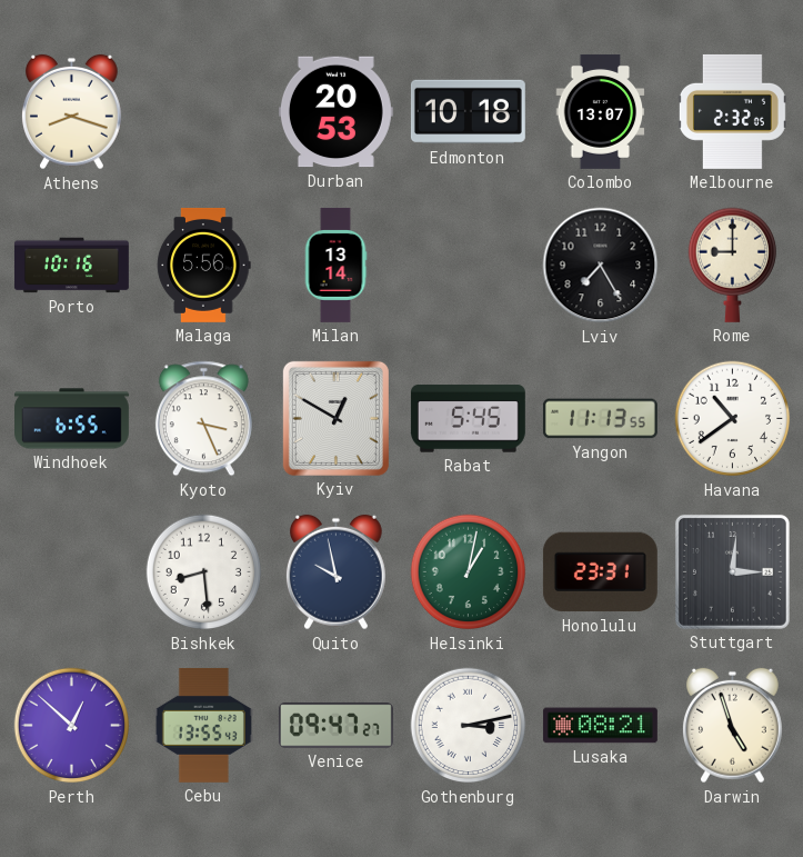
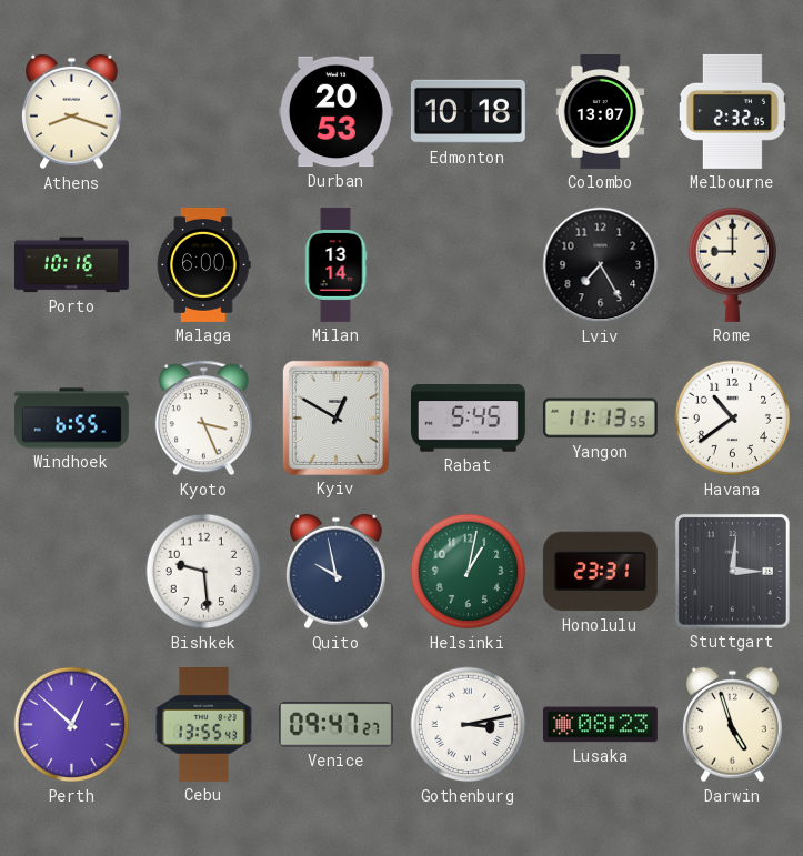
Malaga: 5:56 -> 6:00
Bishkek: 8:29 -> 9:29
Lusaka: 08:21 -> 08:23
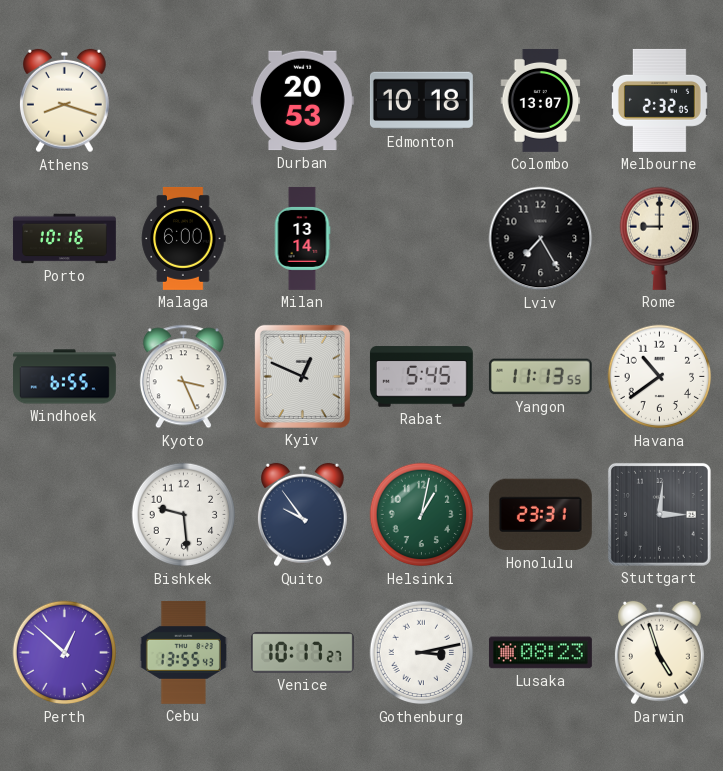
Kyiv: 12:50 -> 12:49
Quito: 9:58 -> 9:54
Venice: 09:47 -> 10:17
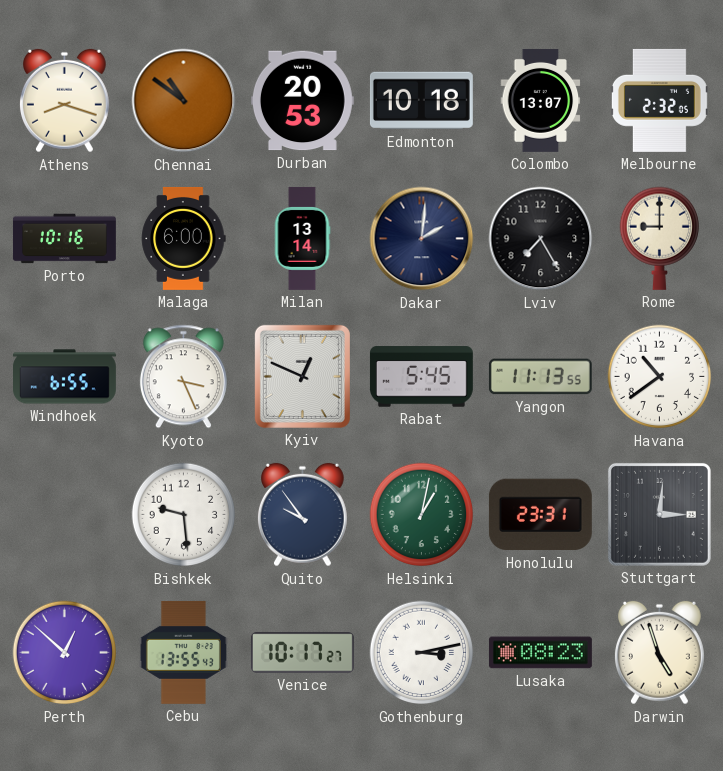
Chennai: none -> 10:51
Dakar: none -> 2:01
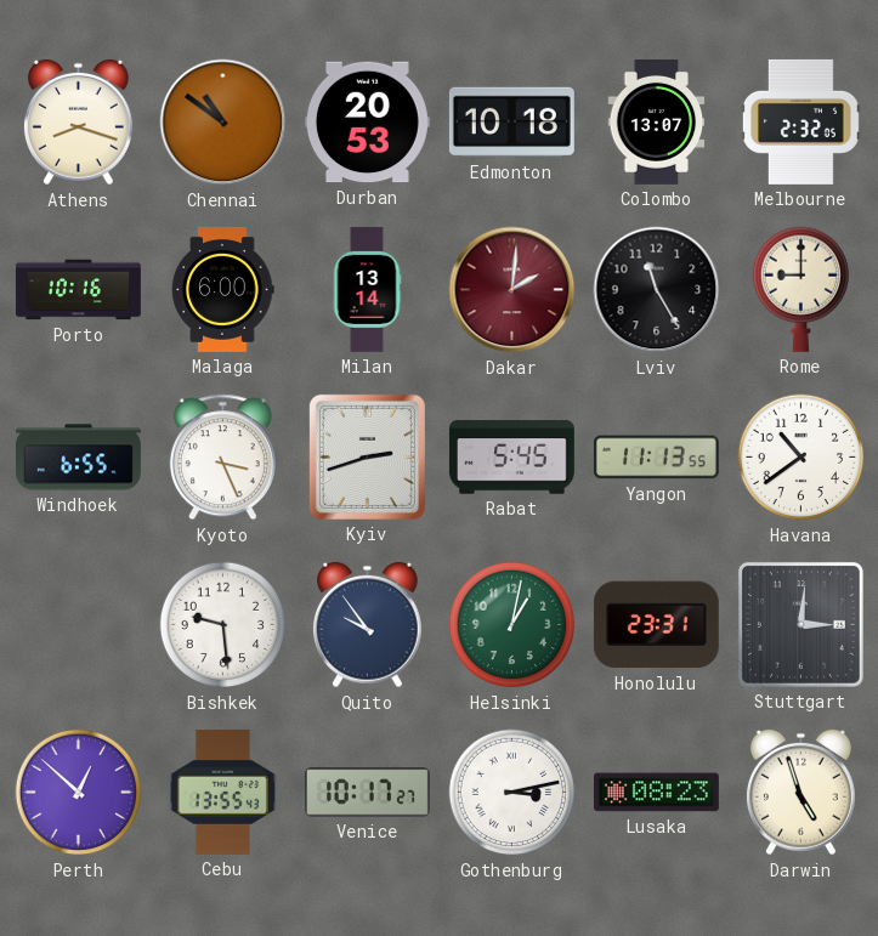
Dakar dial: navy -> burgundy
Lviv: 7:25 -> 11:25
Kyiv: 12:49 -> 2:42
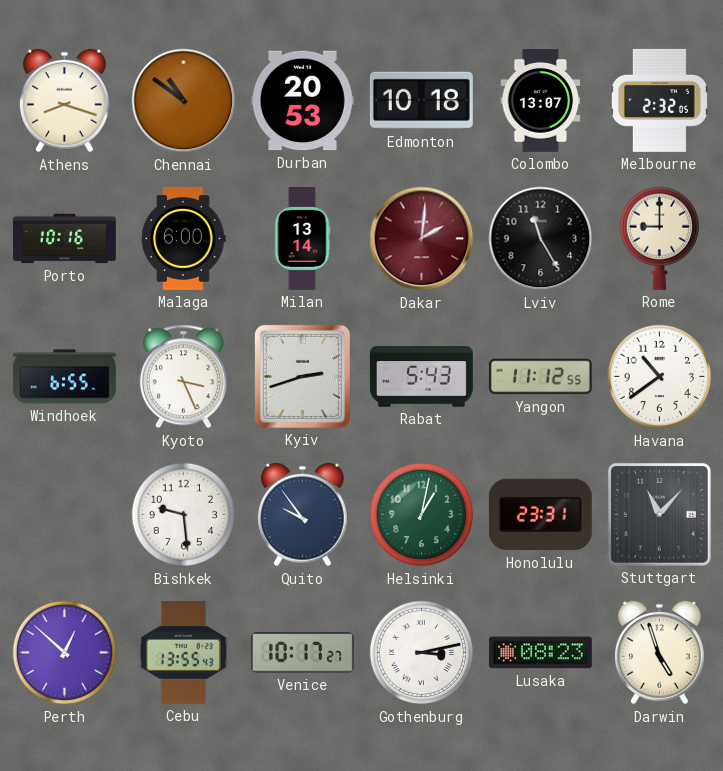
Rabat: 5:45 -> 5:43
Yangon: 11:13 -> 11:12
Stuttgart: 3:01 -> 11:07
